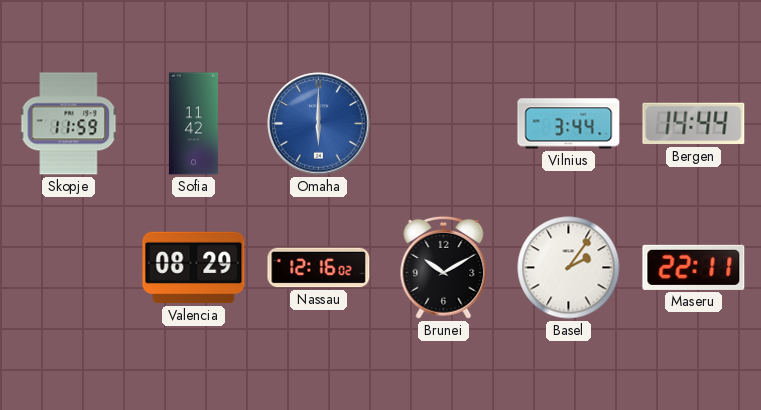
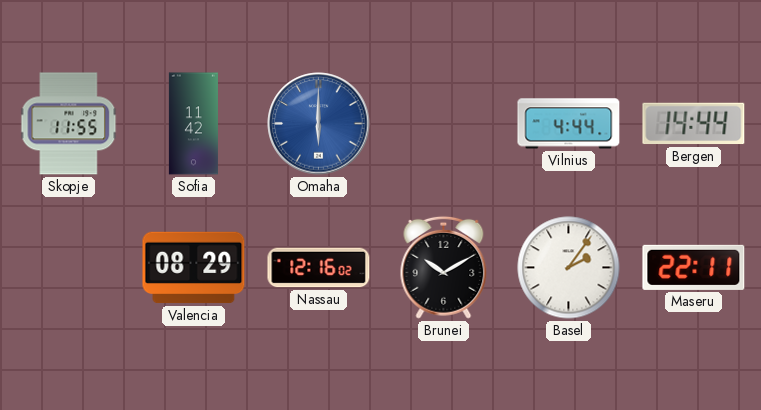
Skopje: 11:59 -> 11:55
Vilnius: 3:44 -> 4:44
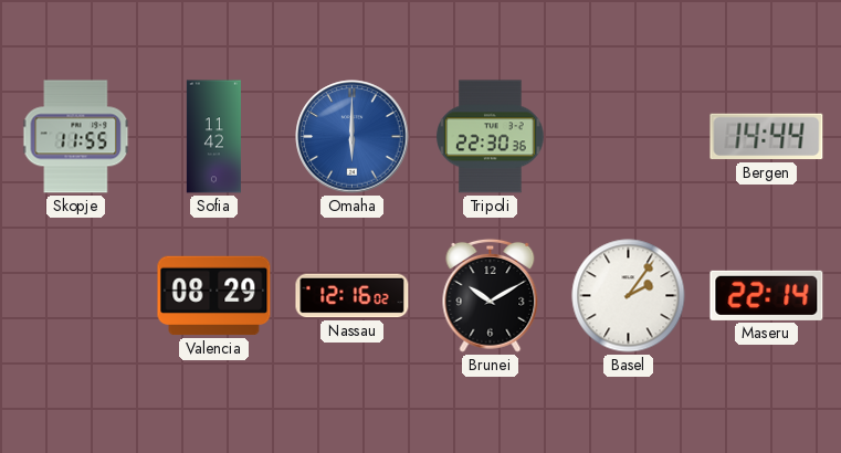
Tripoli: none -> 22:30
Vilnius: 4:44 -> none
Maseru: 22:11 -> 22:14
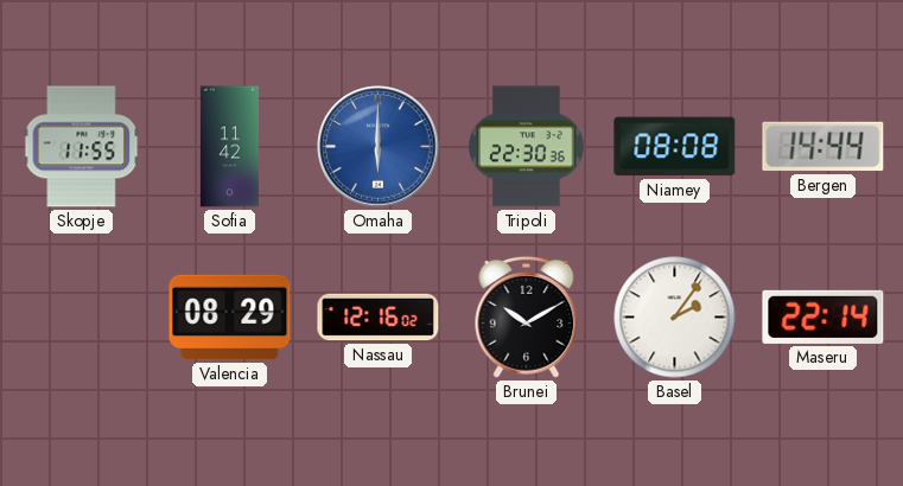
Niamey: none -> 08:08
